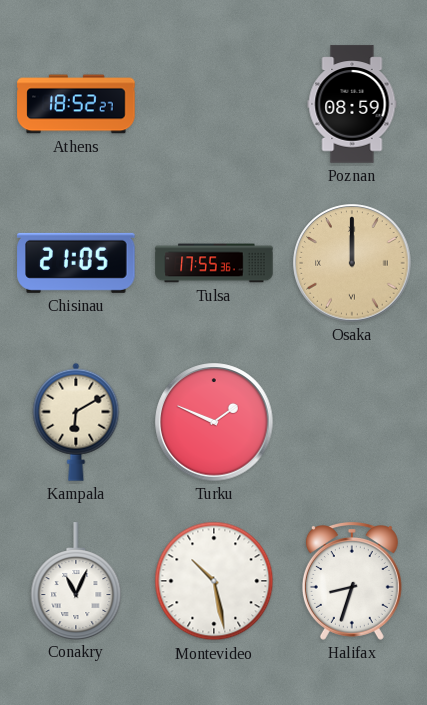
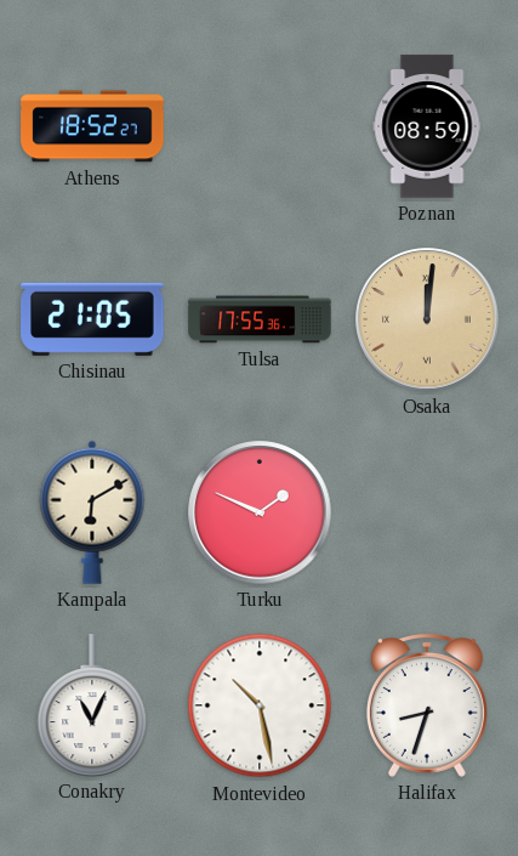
Osaka: 12:00 -> 12:01
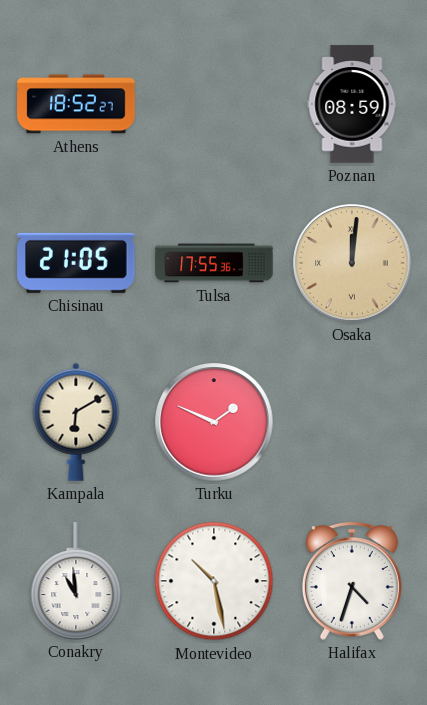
Conakry: 11:04 -> 10:59
Halifax: 8:33 -> 4:33
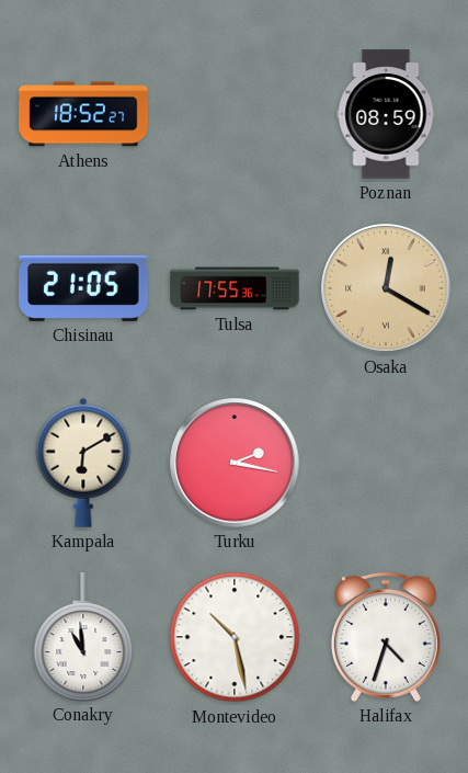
Osaka: 12:01 -> 12:20
Turku: 1:49 -> 2:17
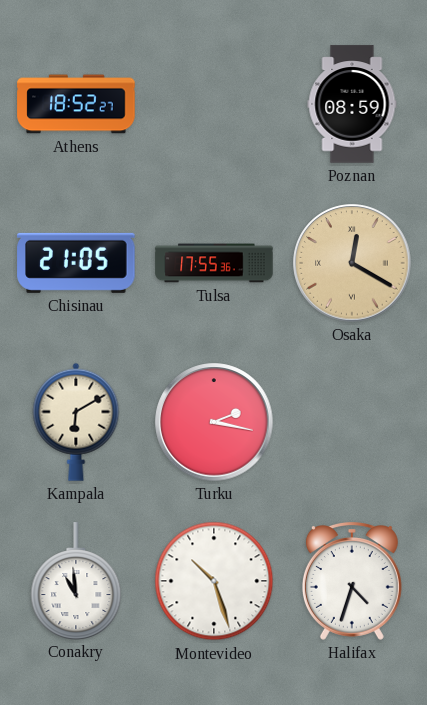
Montevideo: 10:28 -> 10:27
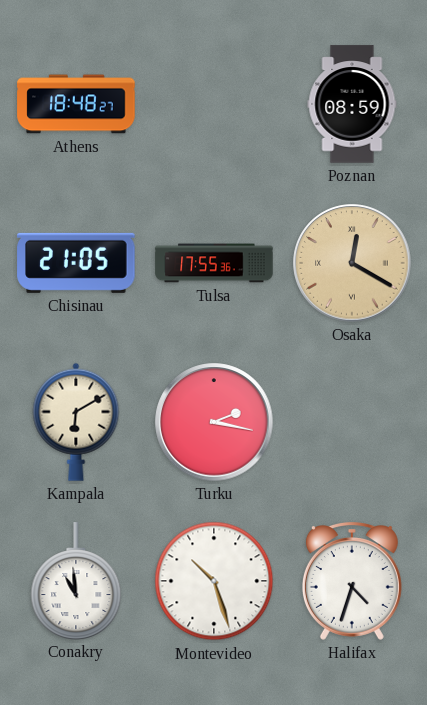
Athens: 18:52 -> 18:48
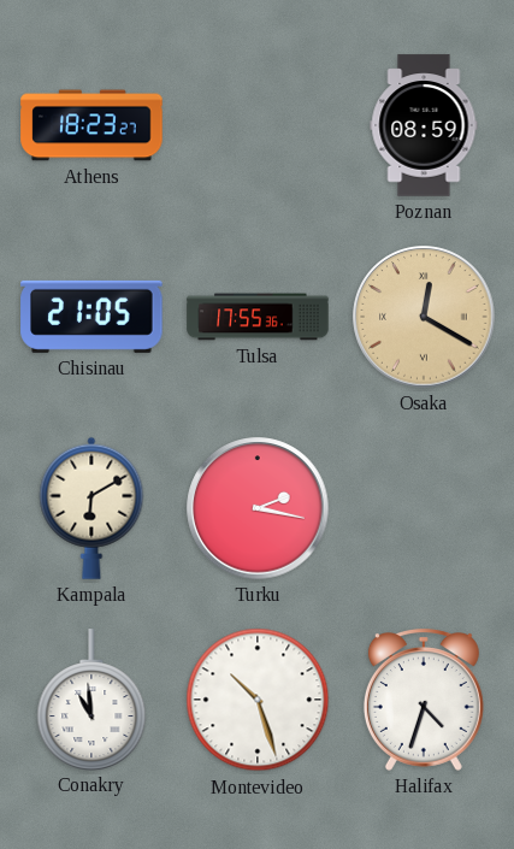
Athens: 18:48 -> 18:23
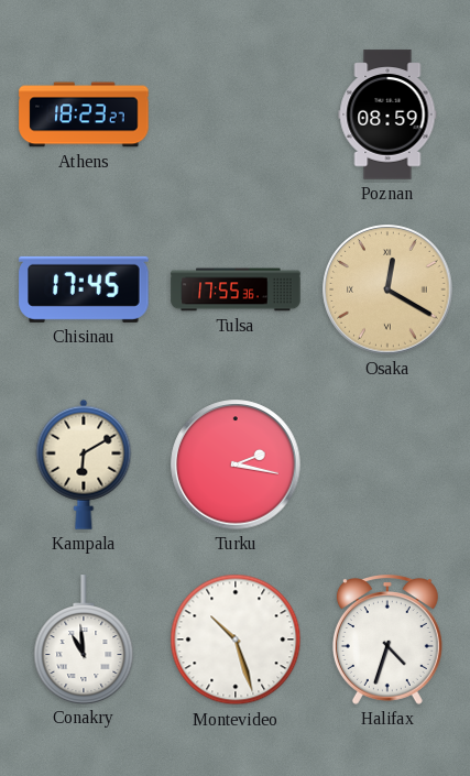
Chisinau: 21:05 -> 17:45
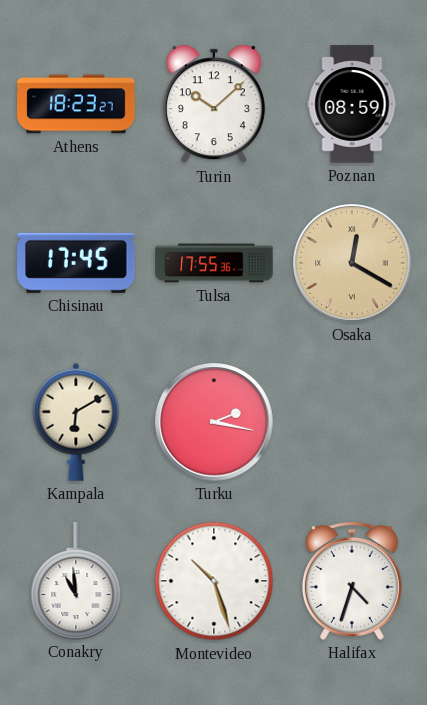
Turin: none -> 10:08
